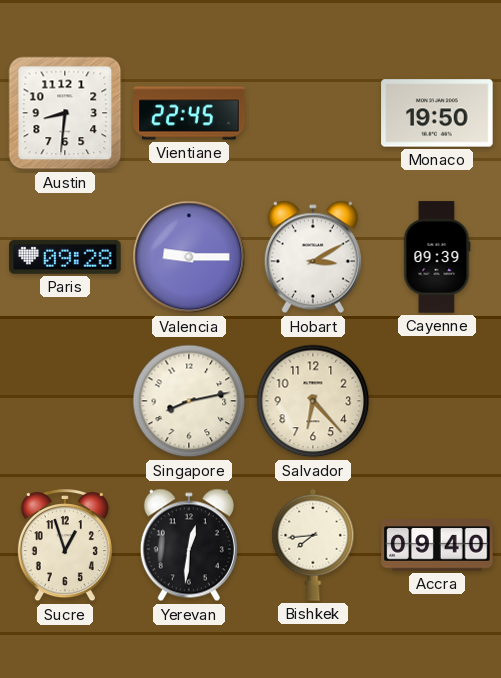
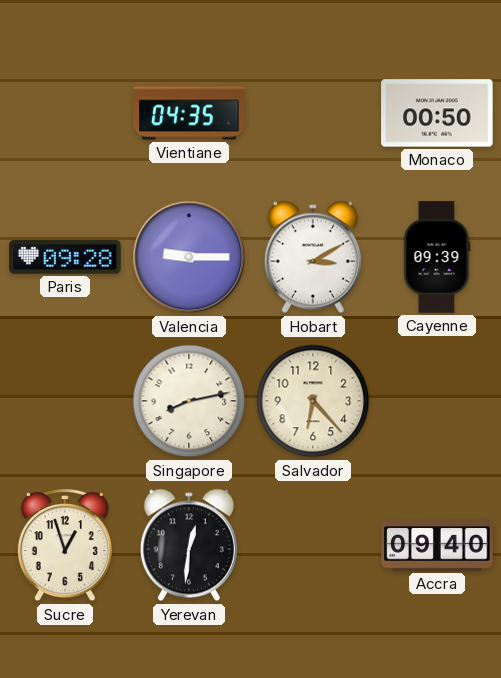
Austin: 8:31 -> none
Vientiane: 22:45 -> 04:35
Monaco: 19:50 -> 00:50
Bishkek: 7:44 -> none
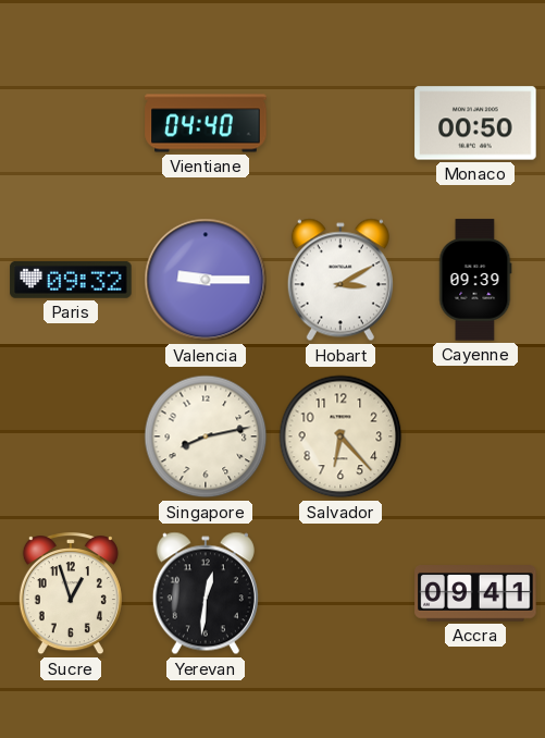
Vientiane: 04:35 -> 04:40
Paris: 09:28 -> 09:32
Accra: 09:40 -> 09:41
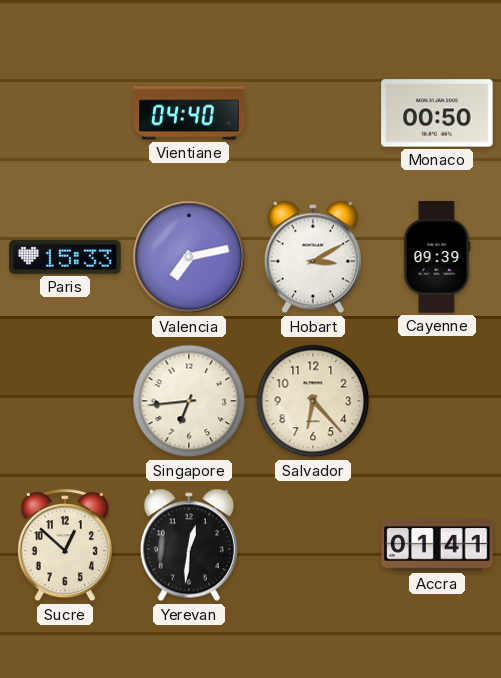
Paris: 09:32 -> 15:33
Valencia: 9:15 -> 7:13
Singapore: 8:13 -> 6:44
Sucre: 12:57 -> 12:52
Accra: 09:41 -> 01:41
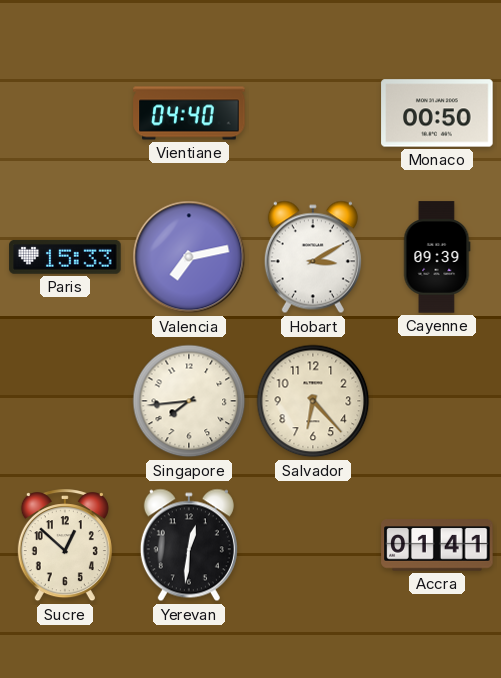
Singapore: 6:44 -> 7:44
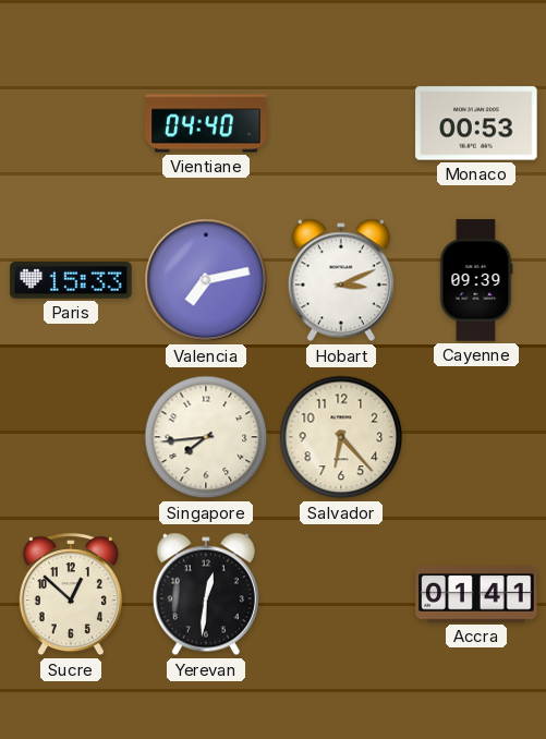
Monaco: 00:50 -> 00:53
Hobart: 3:10 -> 3:11
